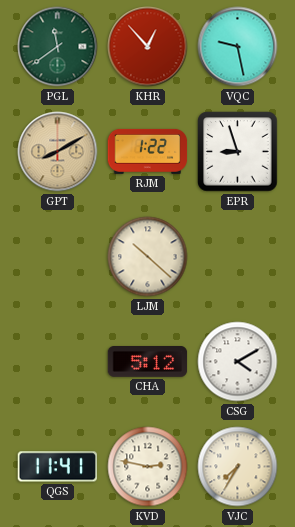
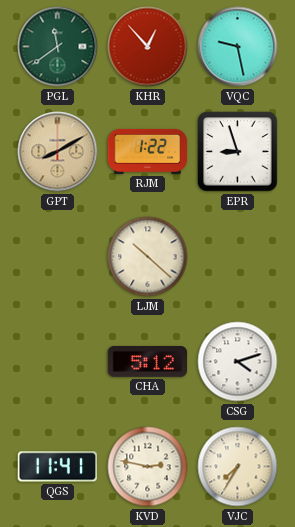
CSG: 4:10 -> 4:12
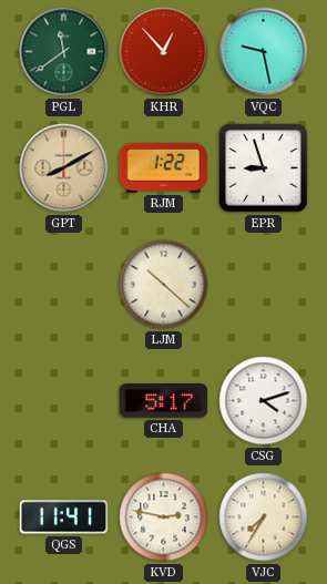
CHA: 5:12 -> 5:17
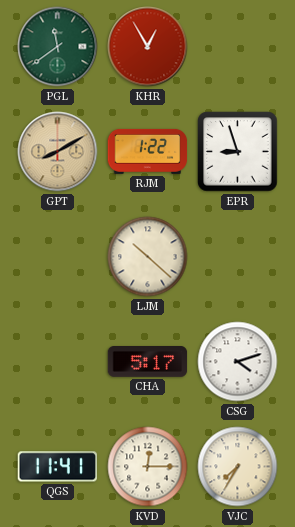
KHR: 12:53 -> 12:55
VQC: 9:28 -> none
KVD: 2:47 -> 12:15
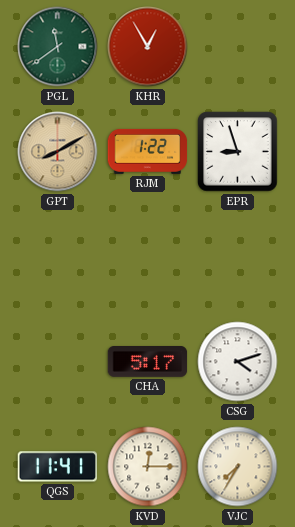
LJM: 10:22 -> none
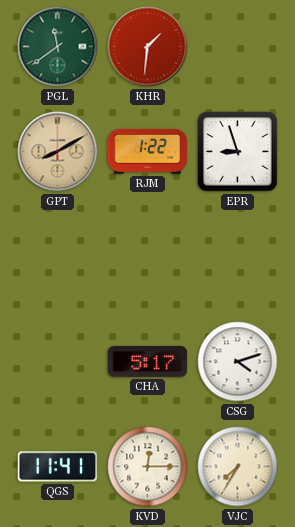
KHR: 12:55 -> 1:31
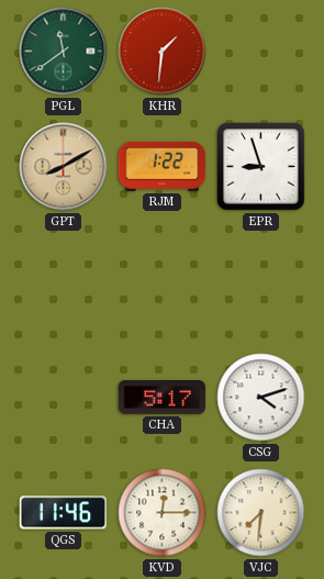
QGS: 11:41 -> 11:46
VJC: 7:35 -> 7:31
